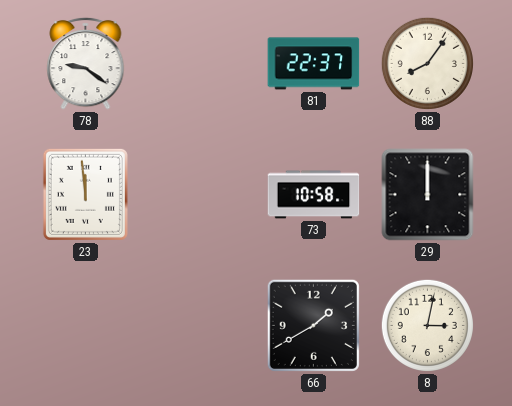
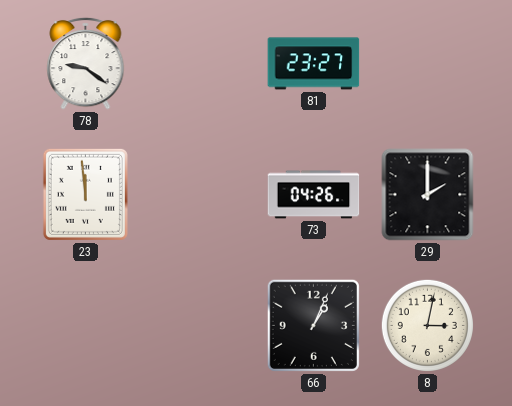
81: 22:37 -> 23:27
88: 8:06 -> none
73: 10:58 -> 04:26
29: 12:00 -> 2:00
66: 1:40 -> 1:04
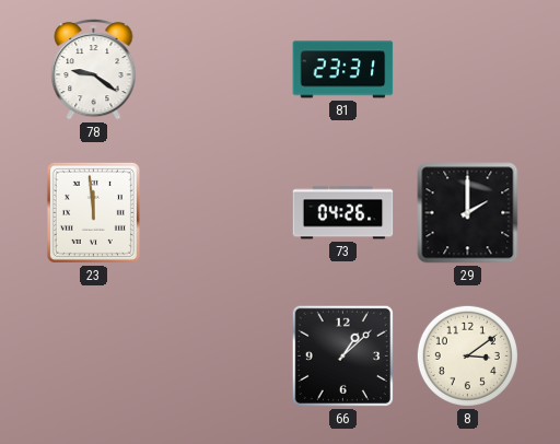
81: 23:27 -> 23:31
66: 1:04 -> 1:08
8: 3:02 -> 3:09
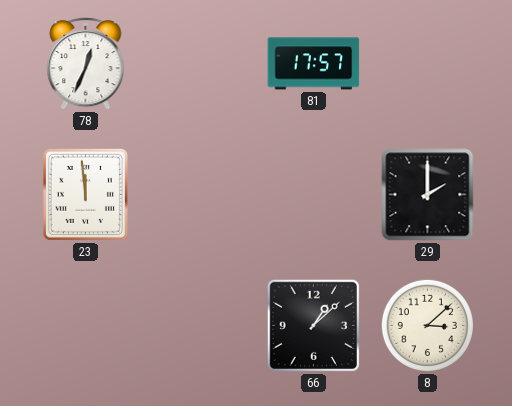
78: 9:21 -> 12:34
81: 23:31 -> 17:57
73: 04:26 -> none
8: 3:09 -> 3:08
